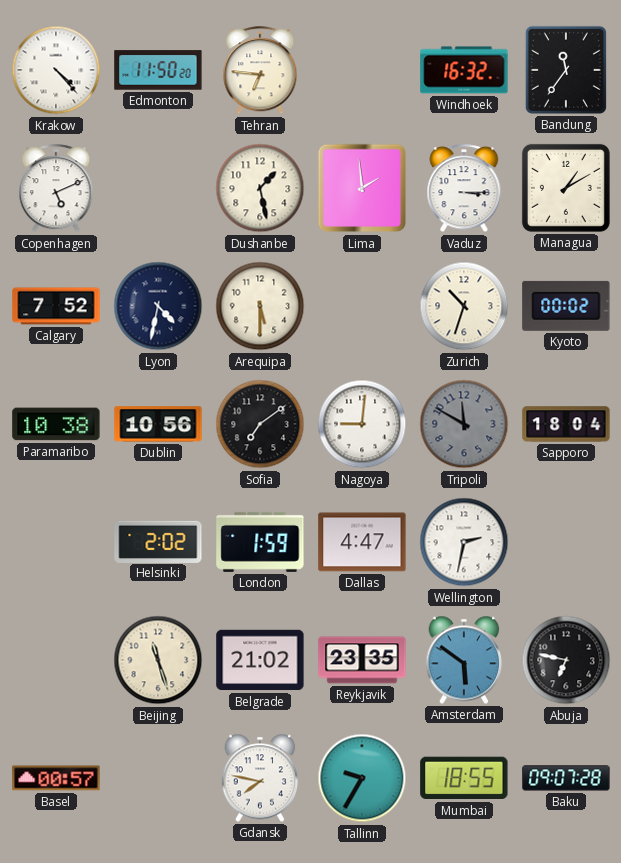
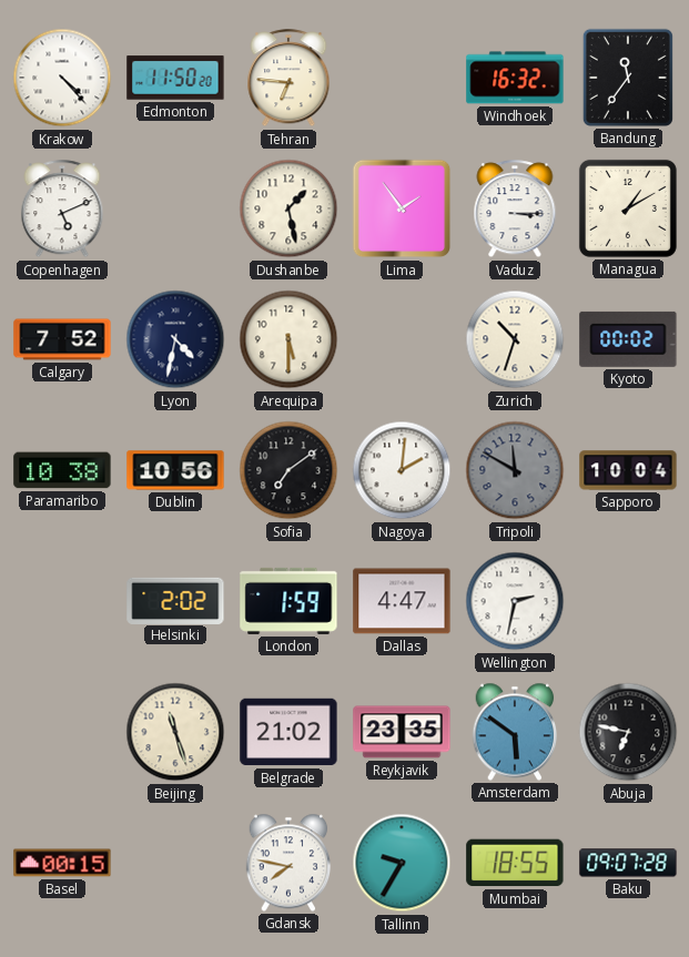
Lima: 1:59 -> 1:54
Nagoya: 9:01 -> 2:01
Sapporo: 18:04 -> 10:04
Basel: 00:57 -> 00:15
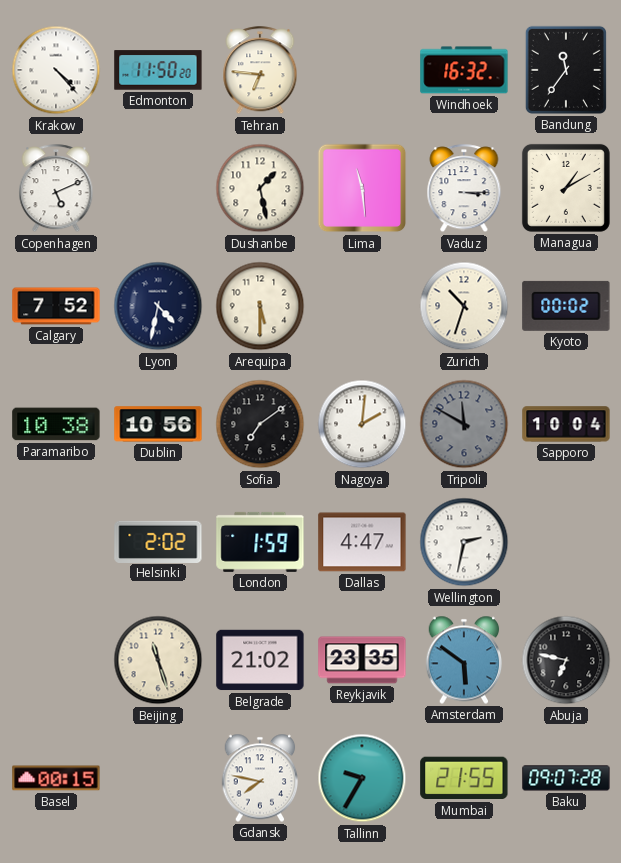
Lima: 1:54 -> 11:29
Mumbai: 18:55 -> 21:55
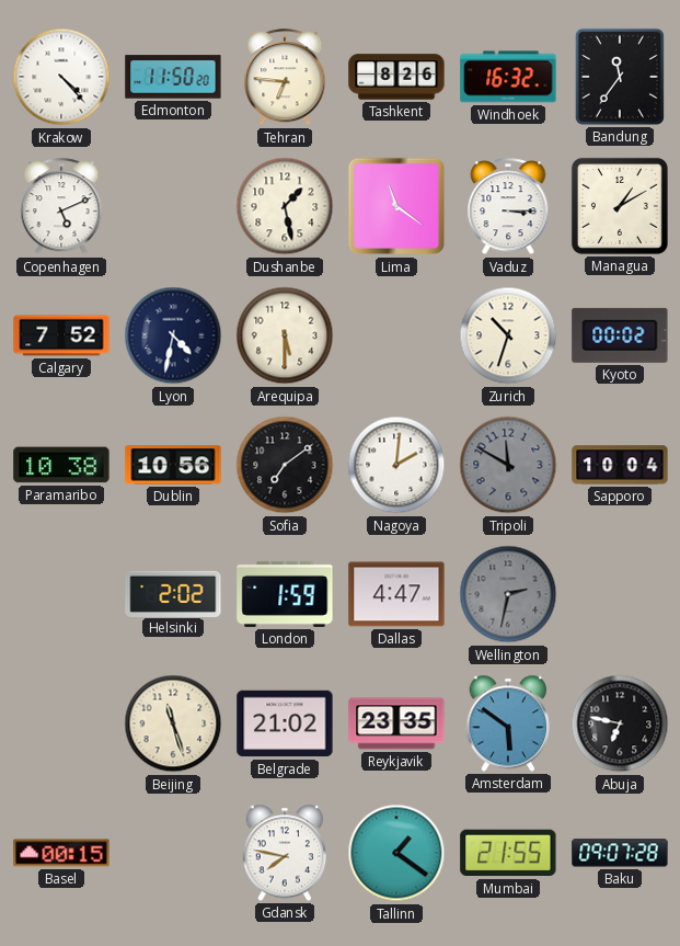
Tashkent: none -> 8:26
Lima: 11:29 -> 11:21
Wellington dial: white -> grey
Tallinn: 9:35 -> 1:21
